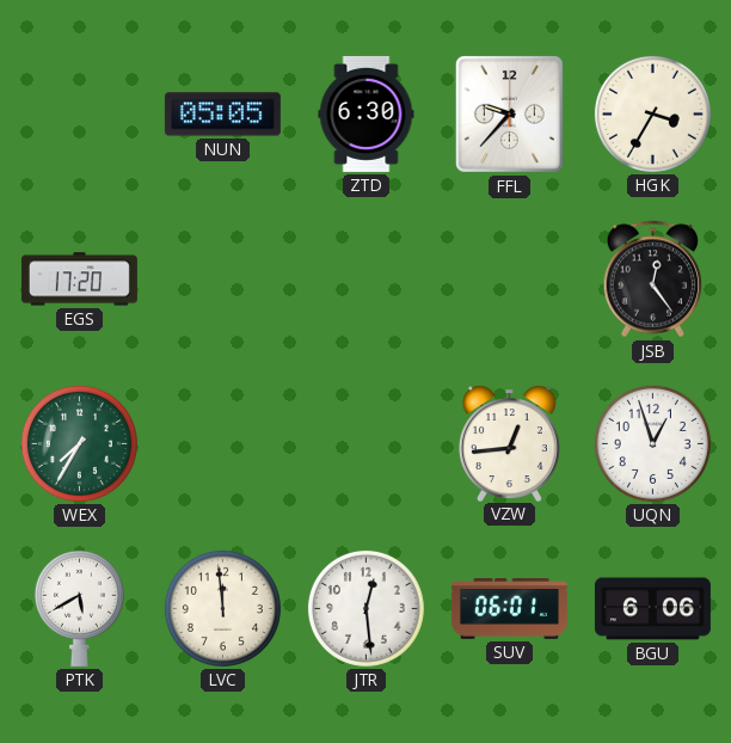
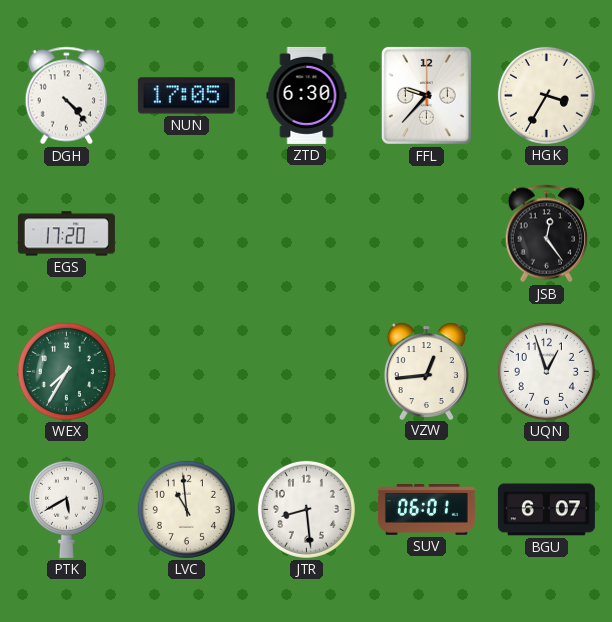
DGH: none -> 4:23
NUN: 05:05 -> 17:05
LVC: 11:59 -> 10:59
JTR: 12:29 -> 8:29
BGU: 6:06 -> 6:07
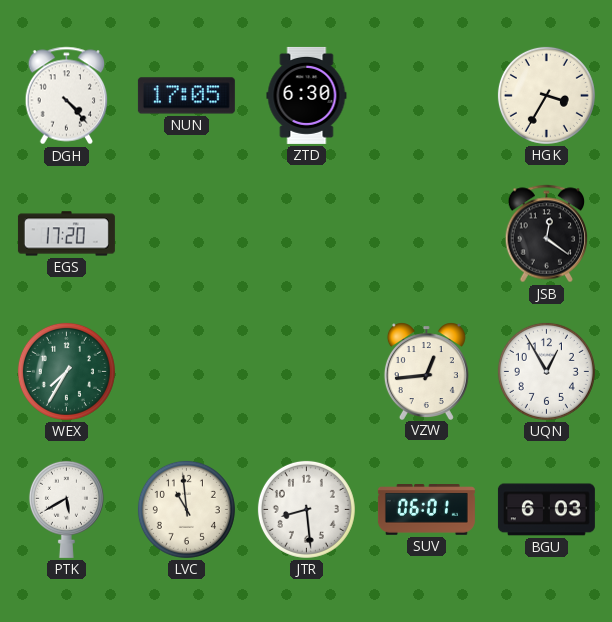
FFL: 9:37 -> none
JSB: 12:24 -> 12:21
UQN: 12:57 -> 12:55
BGU: 6:07 -> 6:03
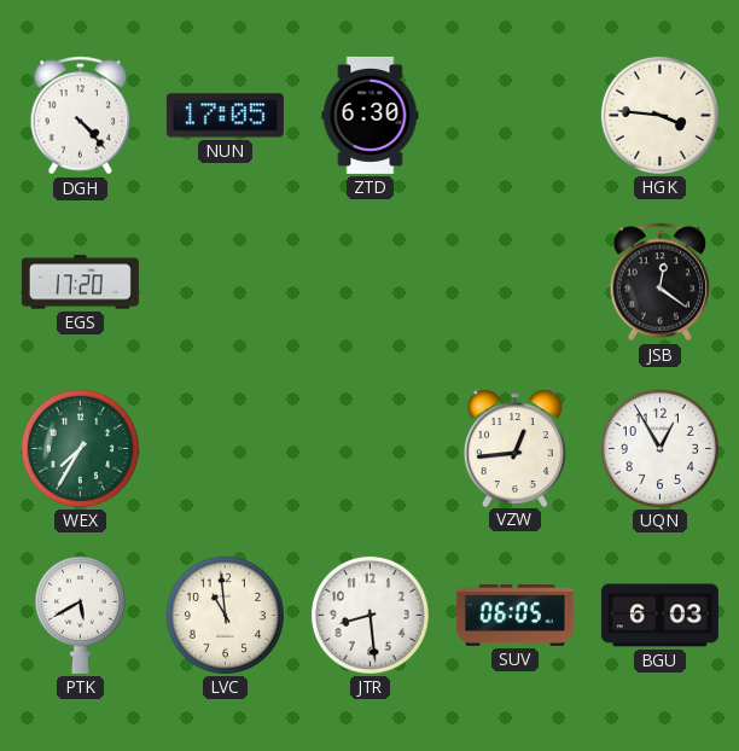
HGK: 3:35 -> 3:46
SUV: 06:01 -> 06:05
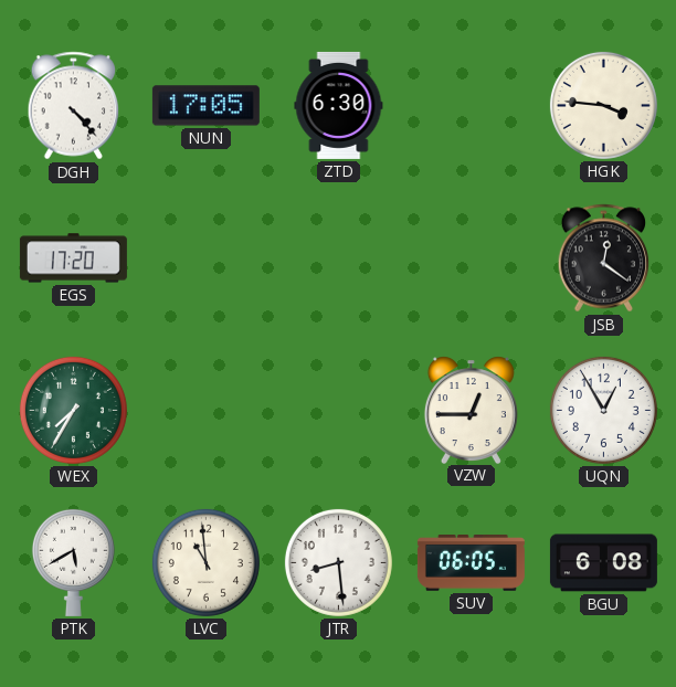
VZW: 12:44 -> 12:45
BGU: 6:03 -> 6:08
